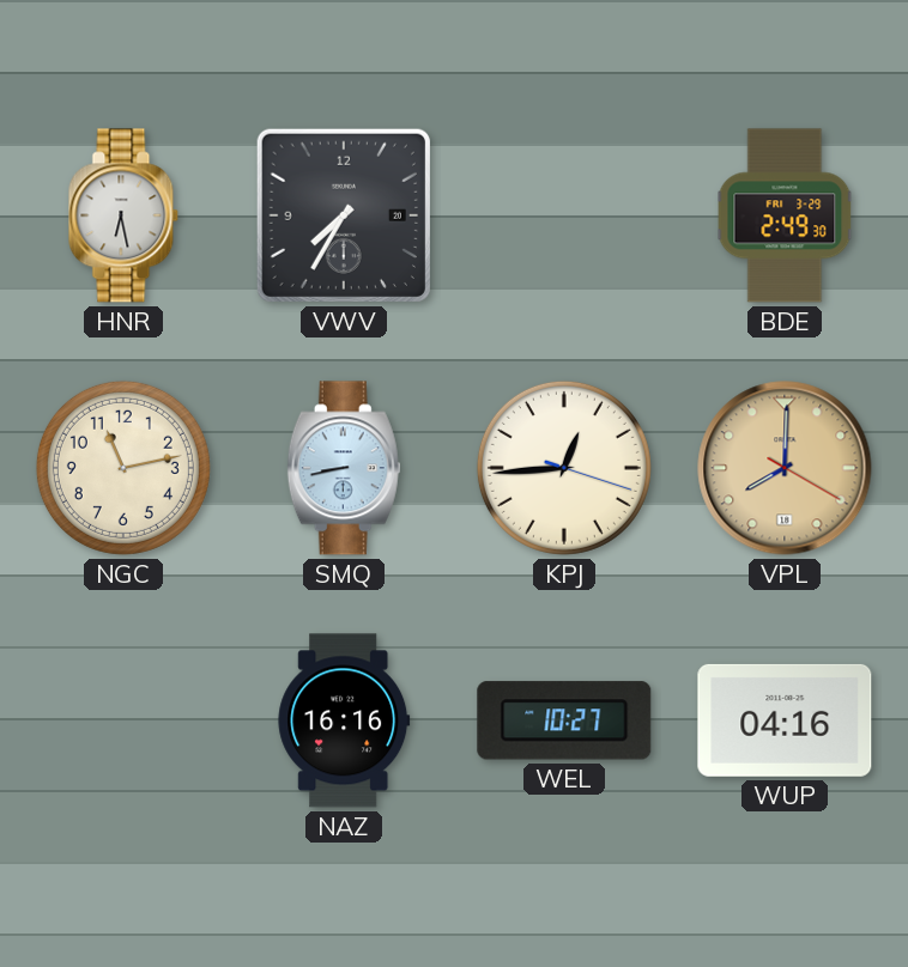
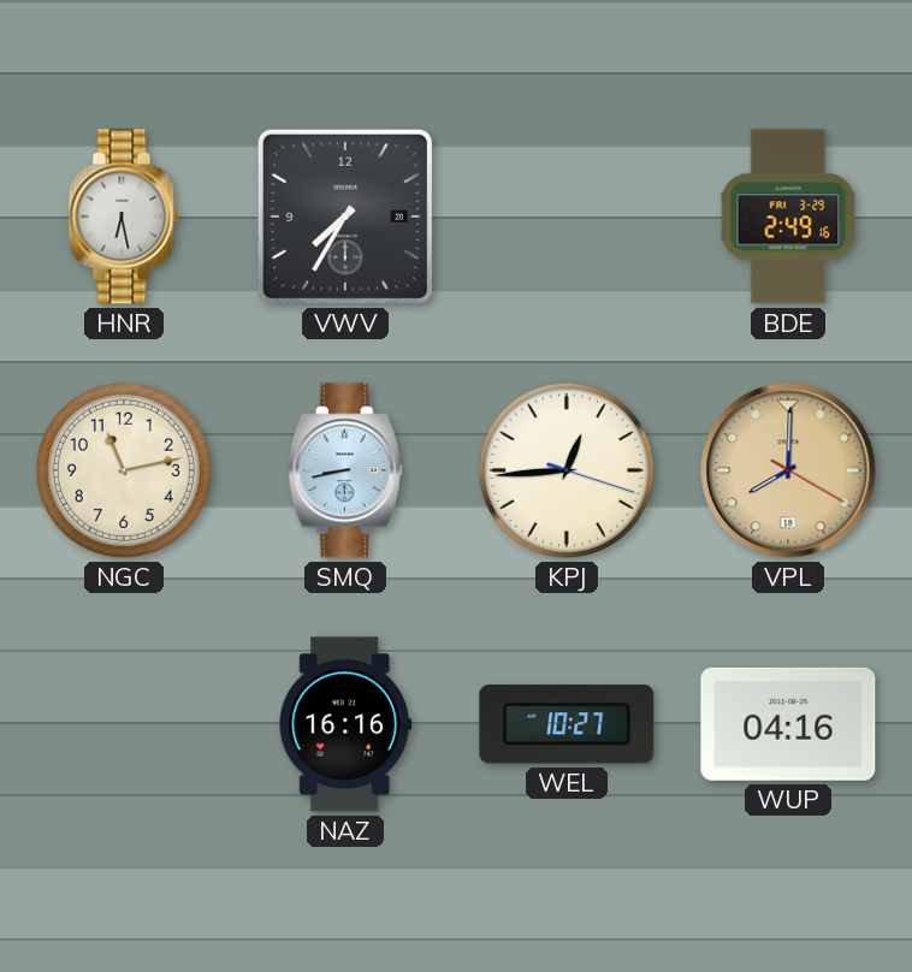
BDE: 2:49:30 -> 2:49:16
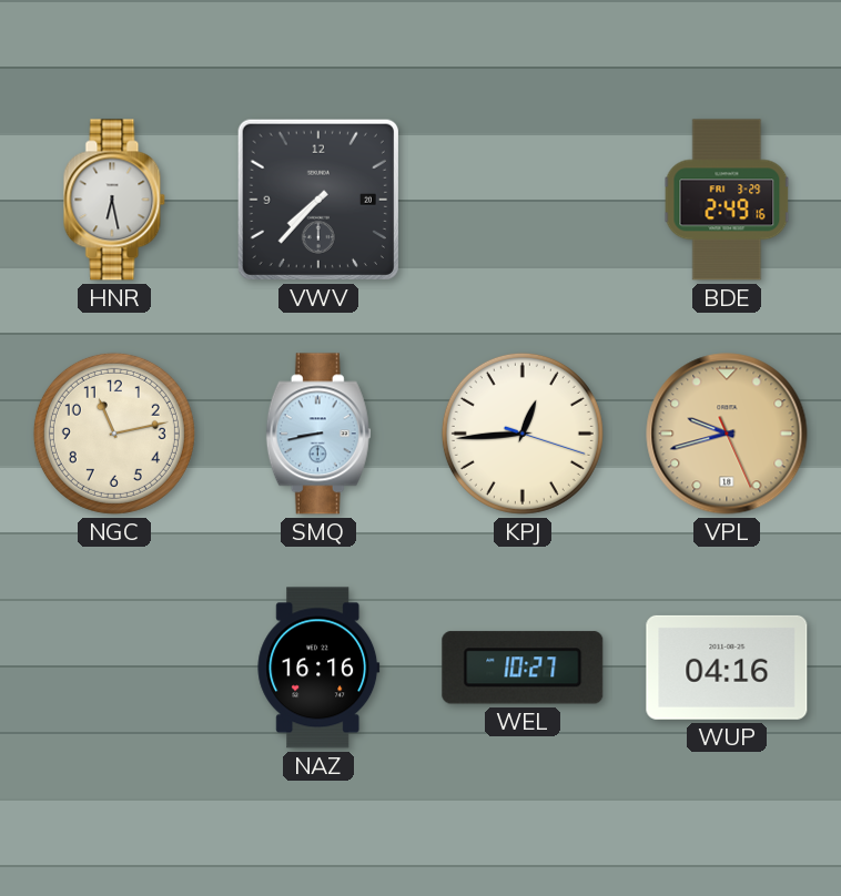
VWV: 7:35 -> 7:37
VPL: 8:00 -> 9:42
